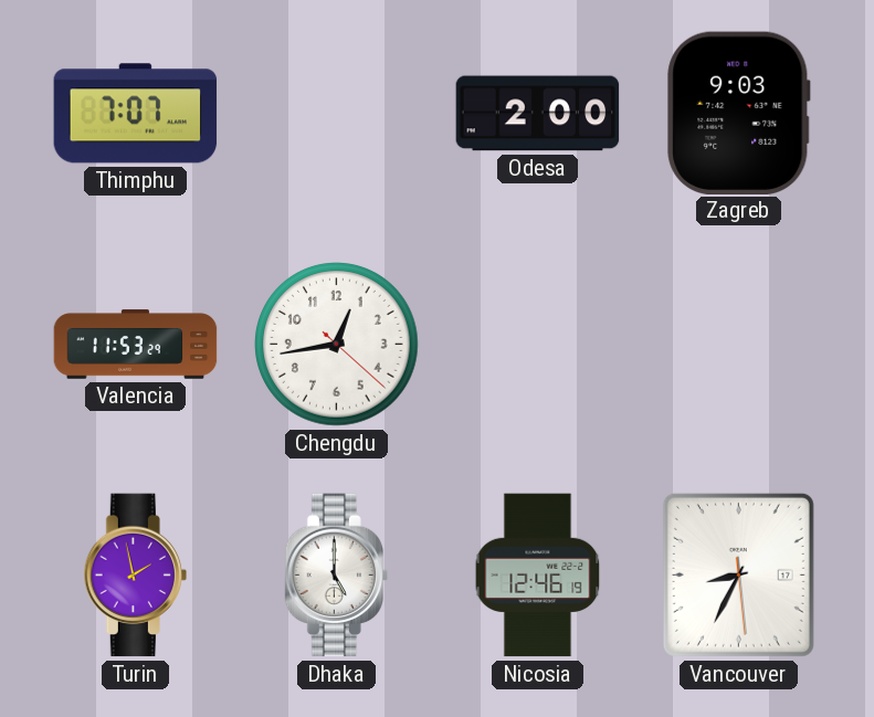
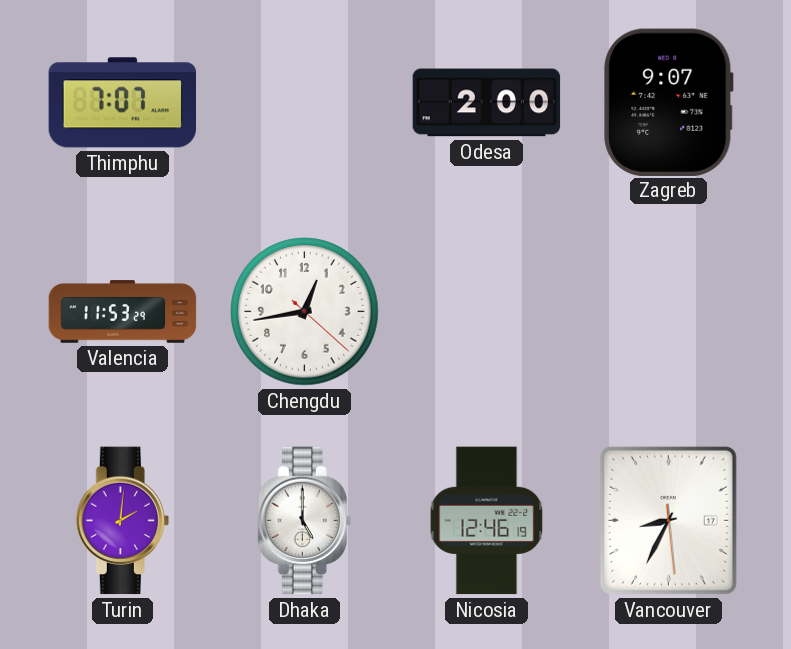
Zagreb: 9:03 -> 9:07
Turin: 1:58 -> 2:01
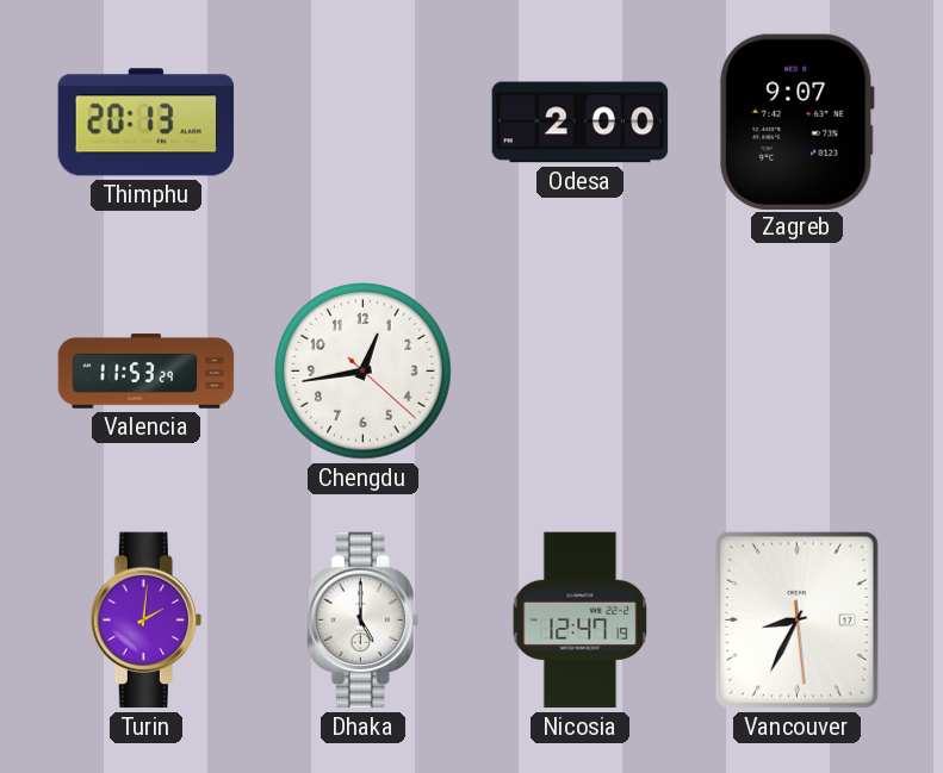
Thimphu: 7:07 -> 20:13
Nicosia: 12:46 -> 12:47
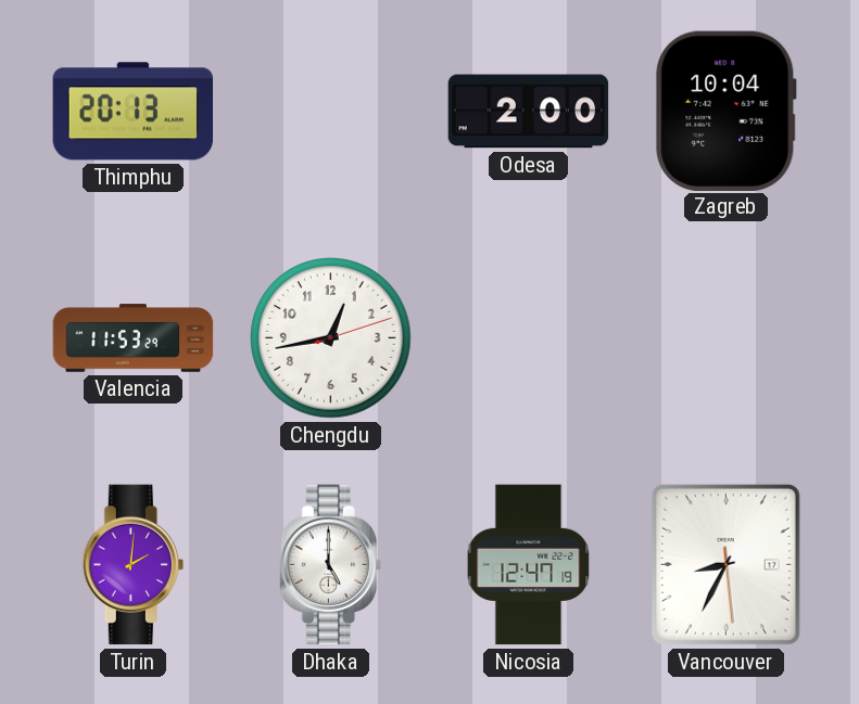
Zagreb: 9:07 -> 10:04
Chengdu: 12:43:22 -> 12:43:12
